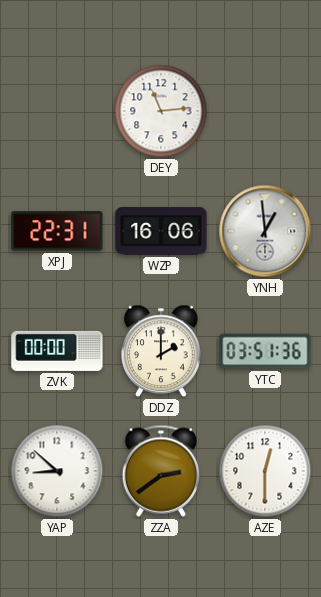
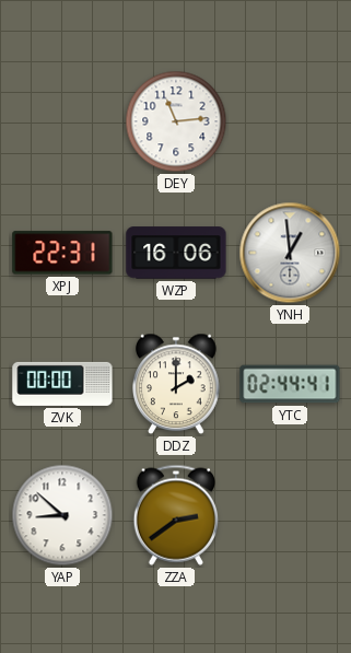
YTC: 03:51 -> 02:44
AZE: 12:30 -> none
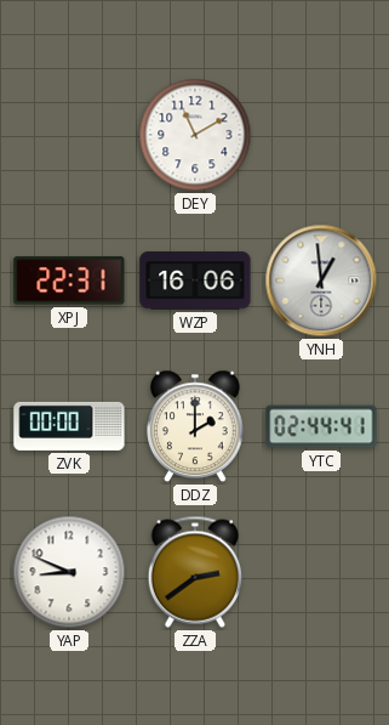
DEY: 11:14 -> 11:10
YAP: 8:52 -> 8:49
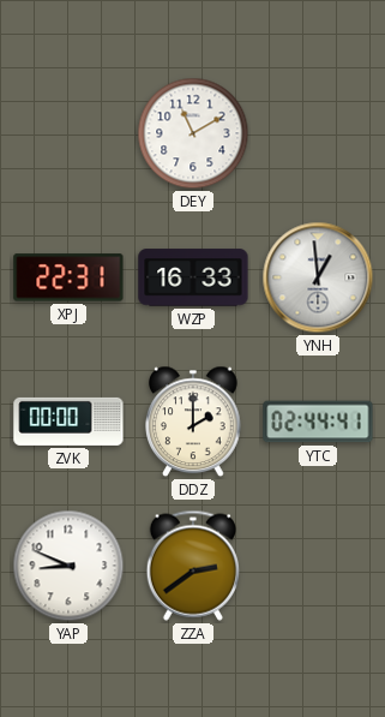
WZP: 16:06 -> 16:33
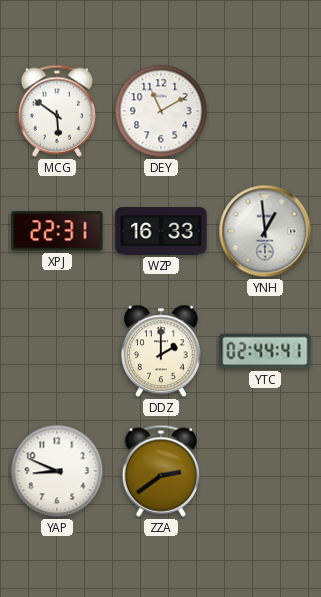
MCG: none -> 5:51
ZVK: 00:00 -> none
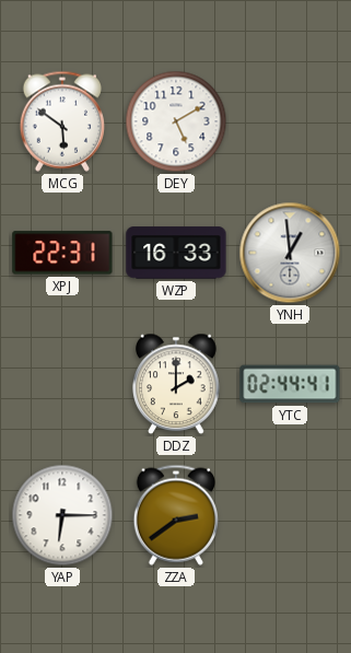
DEY: 11:10 -> 5:10
YAP: 8:49 -> 6:15
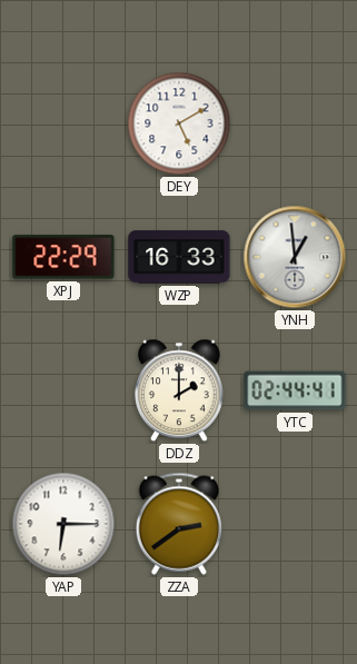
MCG: 5:51 -> none
XPJ: 22:31 -> 22:29
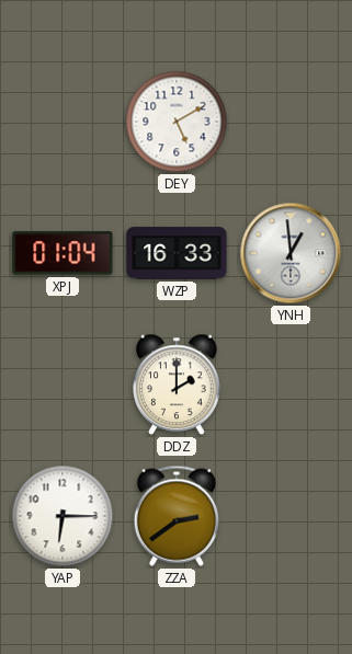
XPJ: 22:29 -> 01:04
YTC: 02:44 -> none
